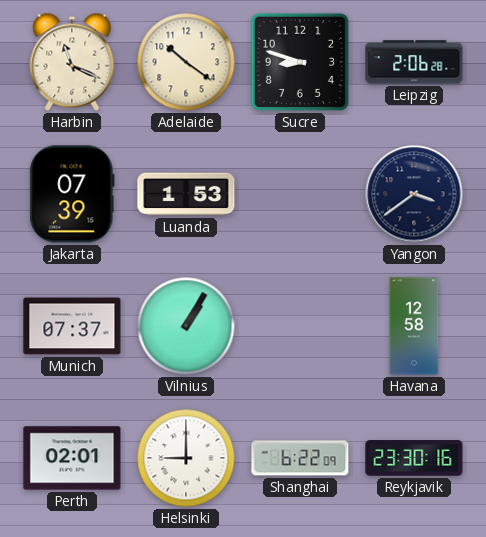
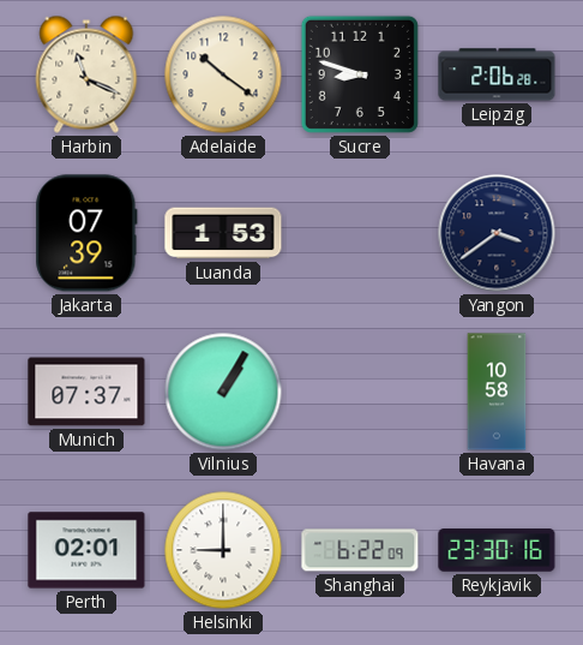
Havana: 12:58 -> 10:58
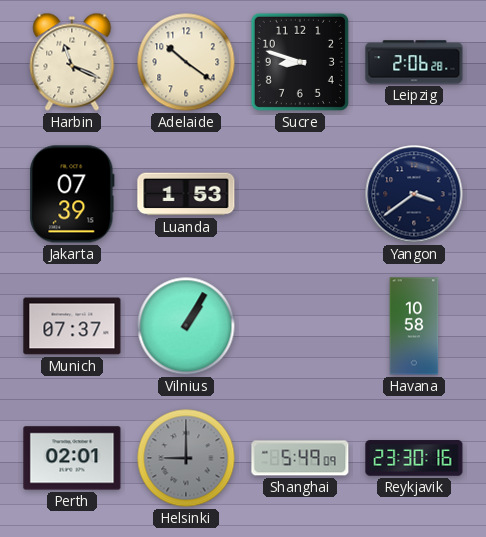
Helsinki dial: white -> grey
Shanghai: 6:22 -> 5:49
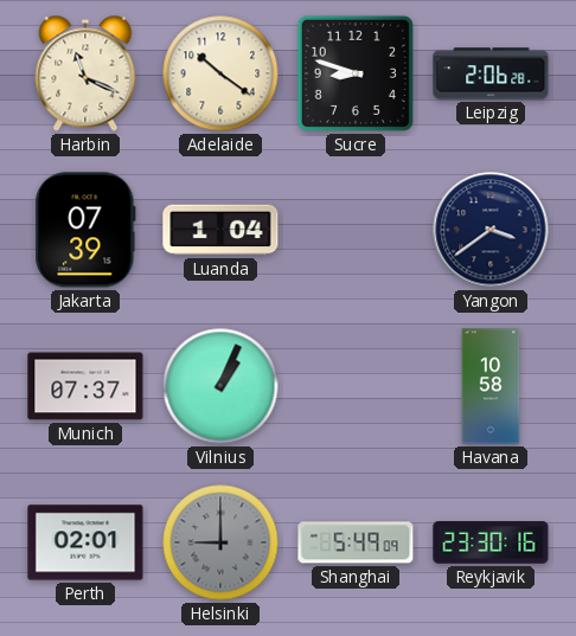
Luanda: 1:53 -> 1:04
Vilnius: 1:05 -> 1:04
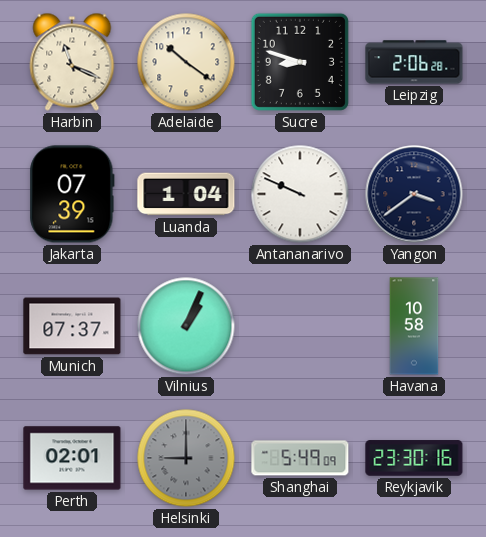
Antananarivo: none -> 9:49
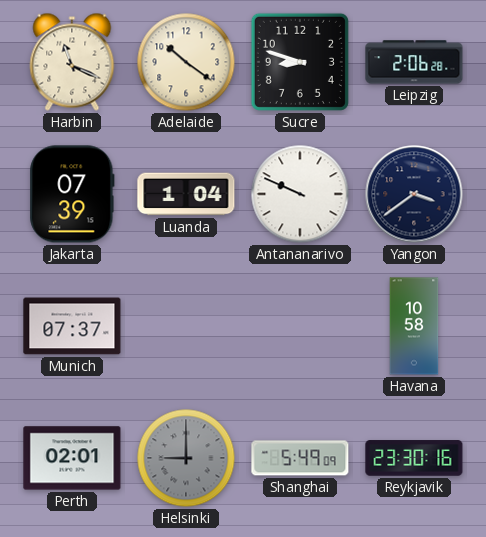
Vilnius: 1:04 -> none
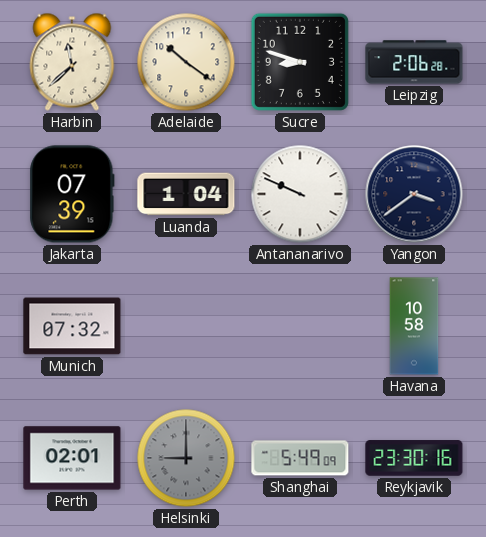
Harbin: 11:19 -> 11:38
Munich: 07:37 -> 07:32
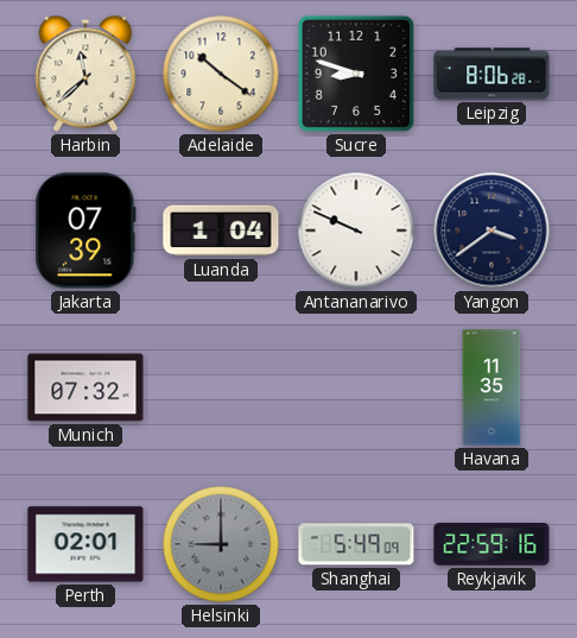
Leipzig: 2:06 -> 8:06
Havana: 10:58 -> 11:35
Reykjavik: 23:30 -> 22:59
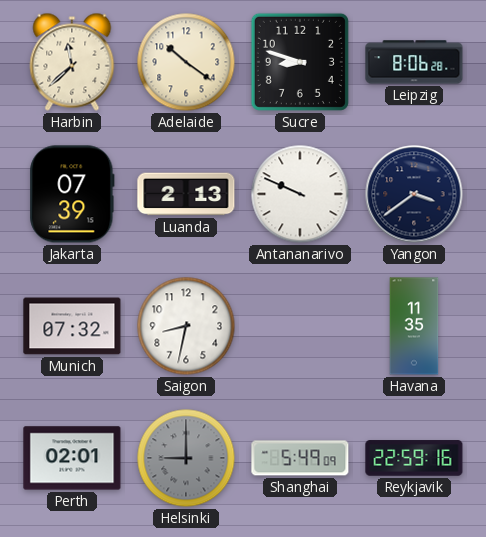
Luanda: 1:04 -> 2:13
Saigon: none -> 8:32
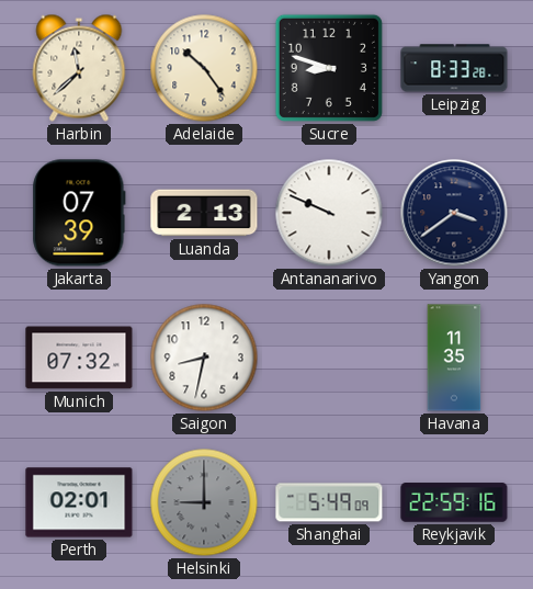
Adelaide: 10:21 -> 10:24
Leipzig: 8:06 -> 8:33
